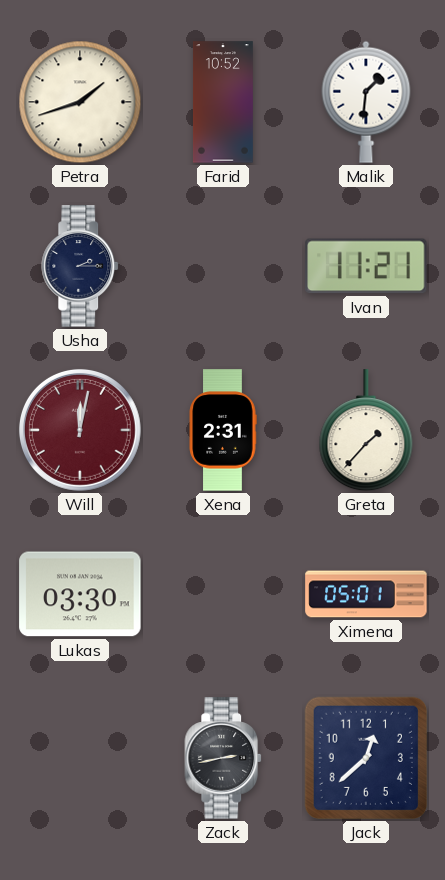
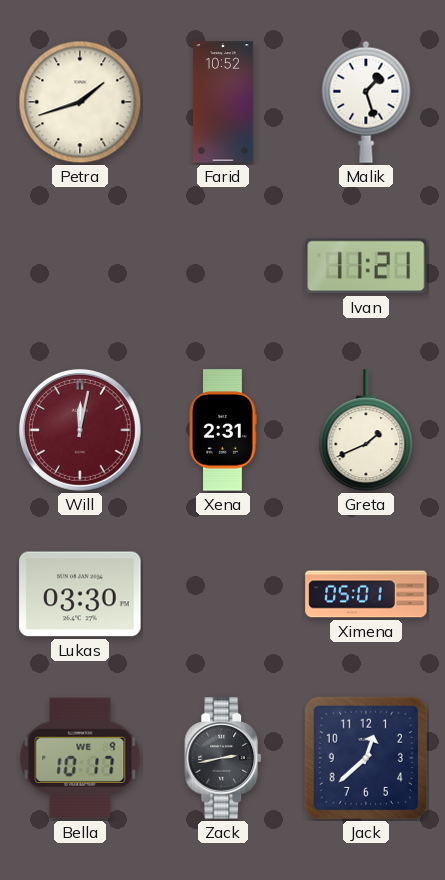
Malik: 1:31 -> 1:27
Usha: 2:15 -> none
Greta: 1:37 -> 1:41
Bella: none -> 10:17
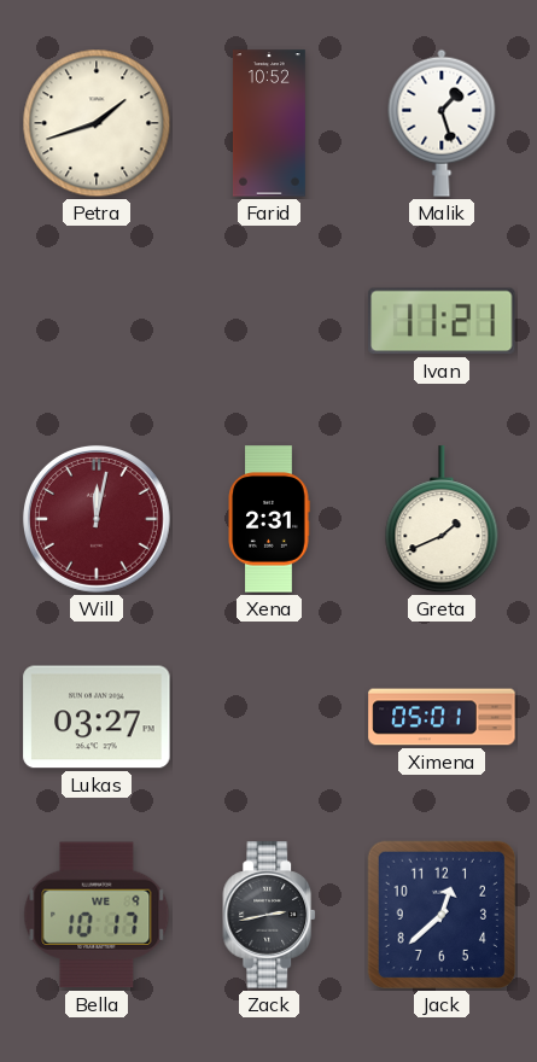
Lukas: 03:30 -> 03:27
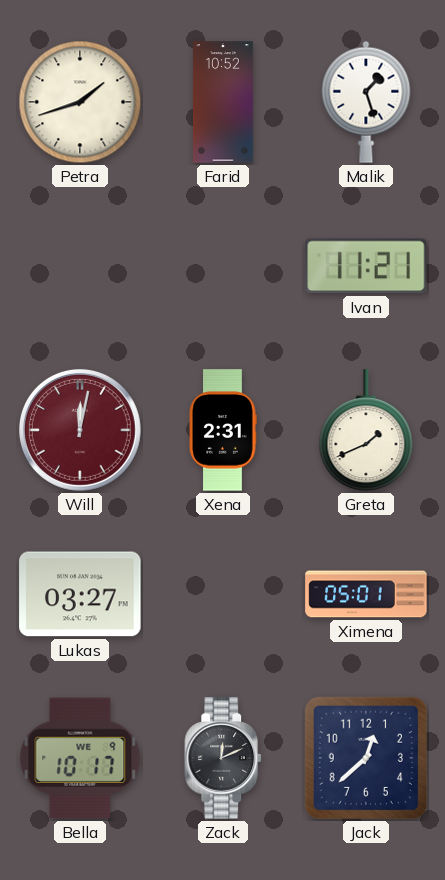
Zack: 2:43 -> 12:11
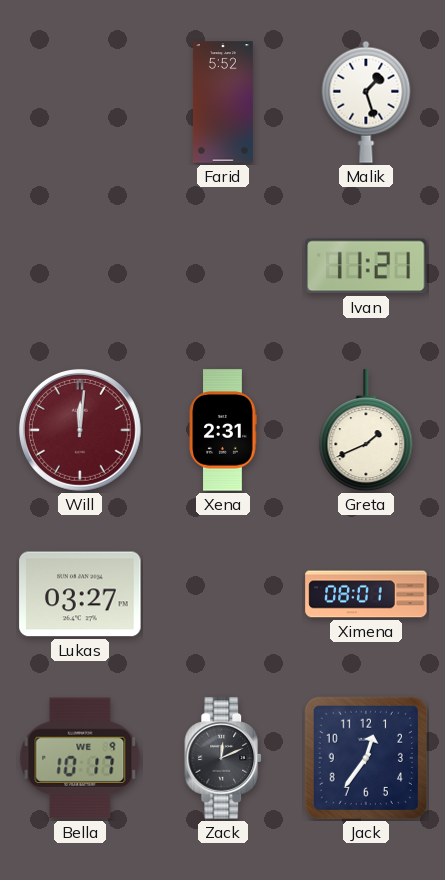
Petra: 1:42 -> none
Farid: 10:52 -> 5:52
Will: 12:02 -> 12:01
Ximena: 05:01 -> 08:01
Jack: 12:38 -> 12:36
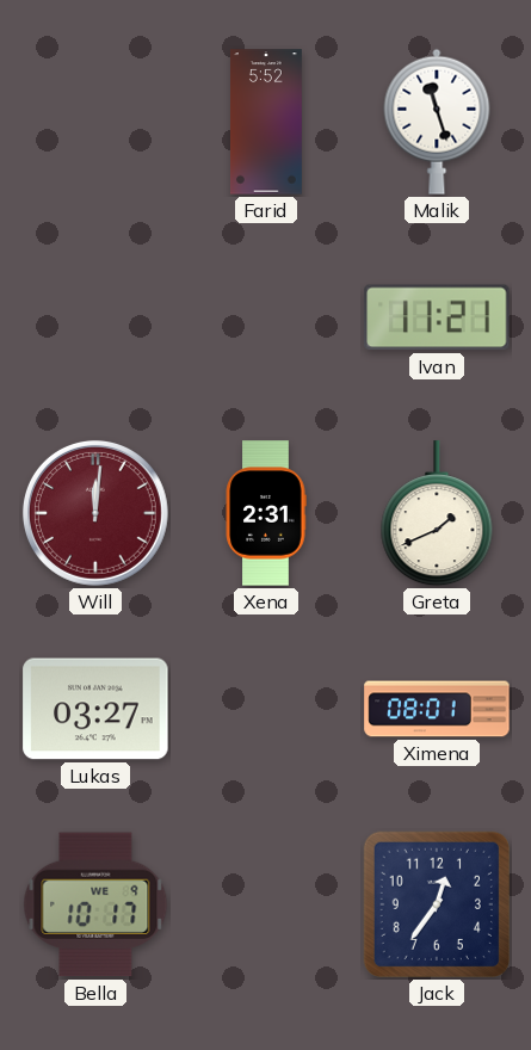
Malik: 1:27 -> 11:27
Zack: 12:11 -> none
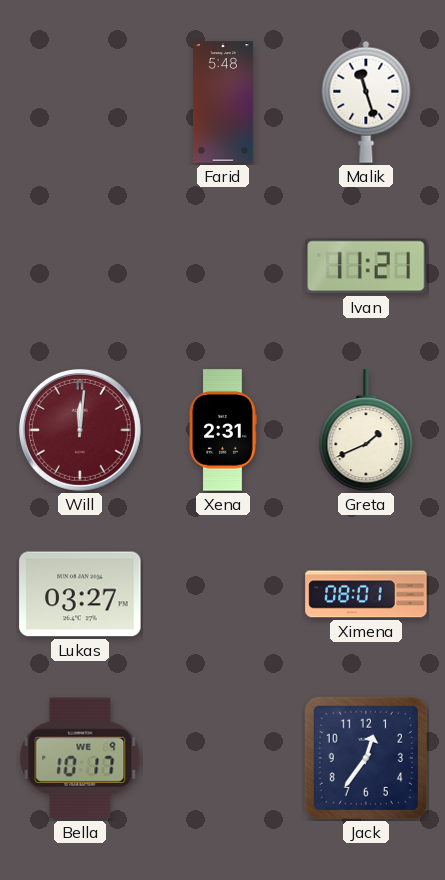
Farid: 5:52 -> 5:48
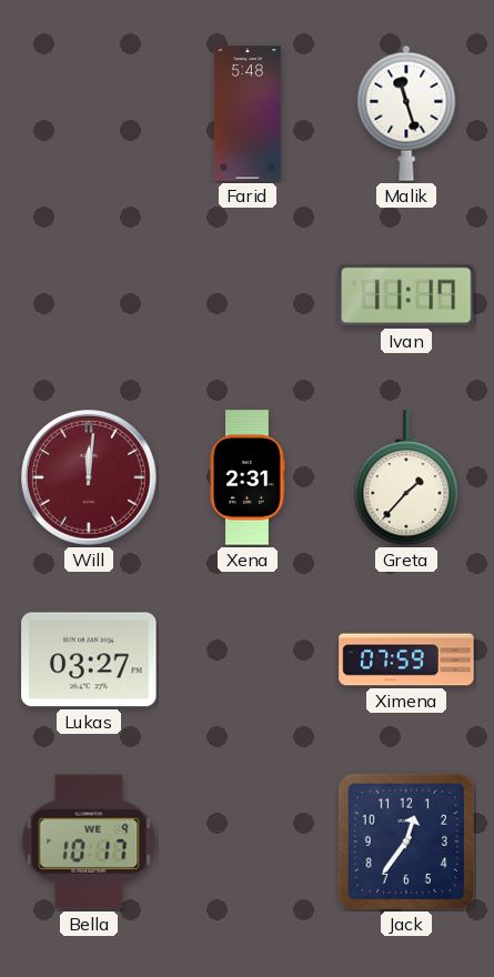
Ivan: 11:21 -> 11:17
Greta: 1:41 -> 1:37
Ximena: 08:01 -> 07:59
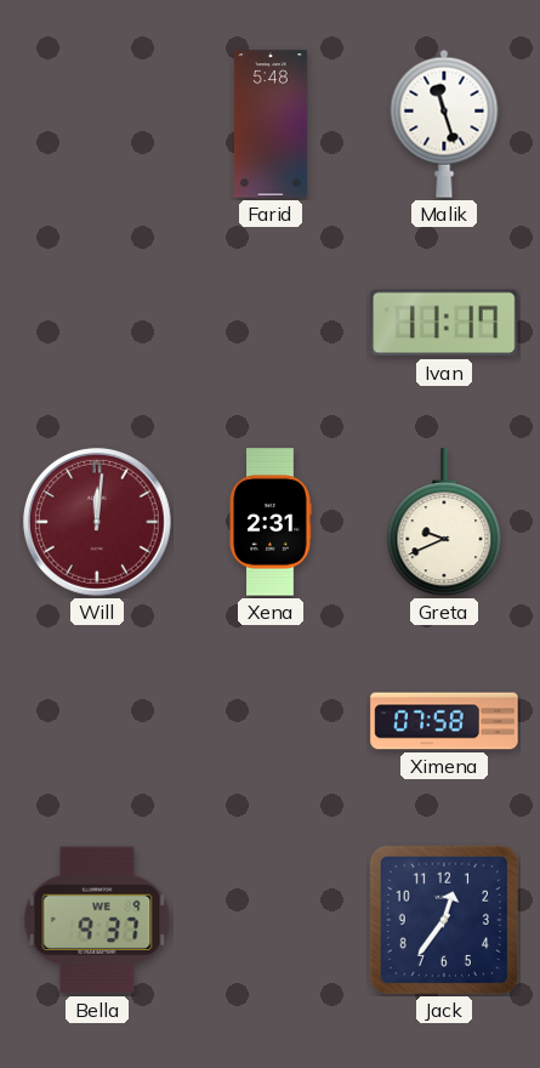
Greta: 1:37 -> 9:41
Lukas: 03:27 -> none
Ximena: 07:59 -> 07:58
Bella: 10:17 -> 9:37
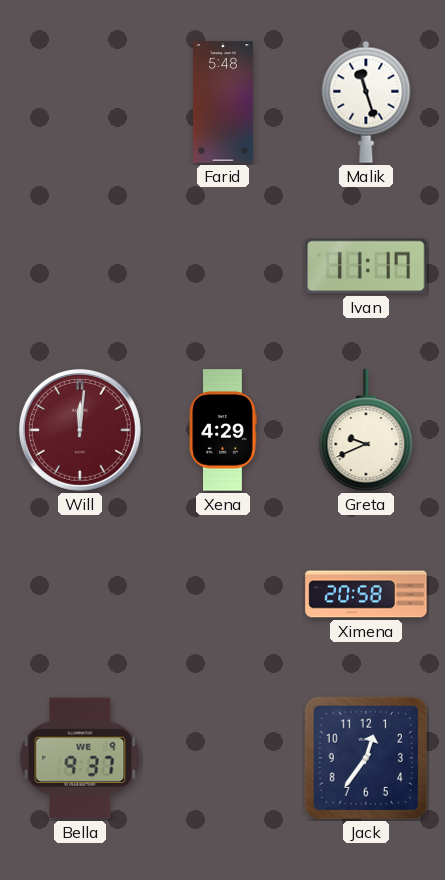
Xena: 2:31 -> 4:29
Ximena: 07:58 -> 20:58
